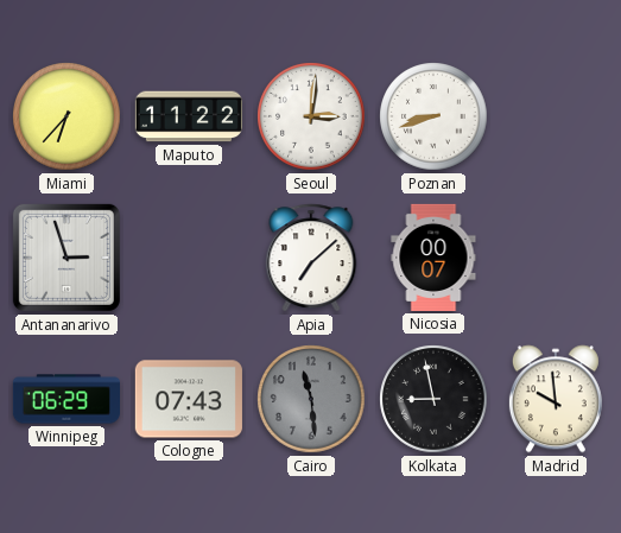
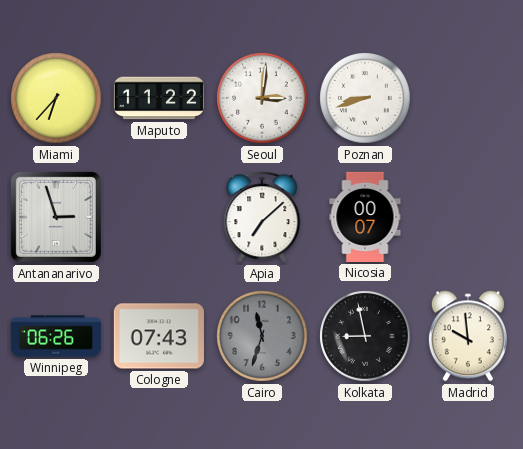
Winnipeg: 06:29 -> 06:26
Cairo: 11:29 -> 11:33
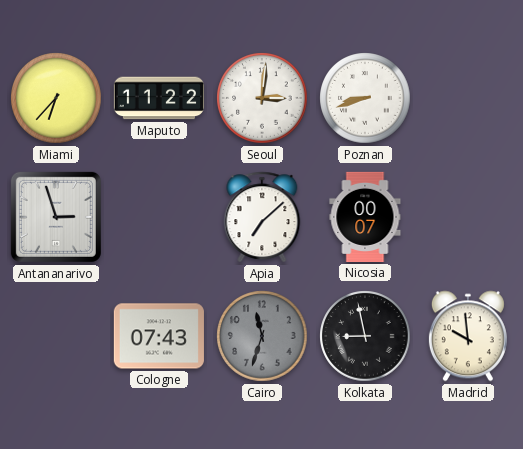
Winnipeg: 06:26 -> none
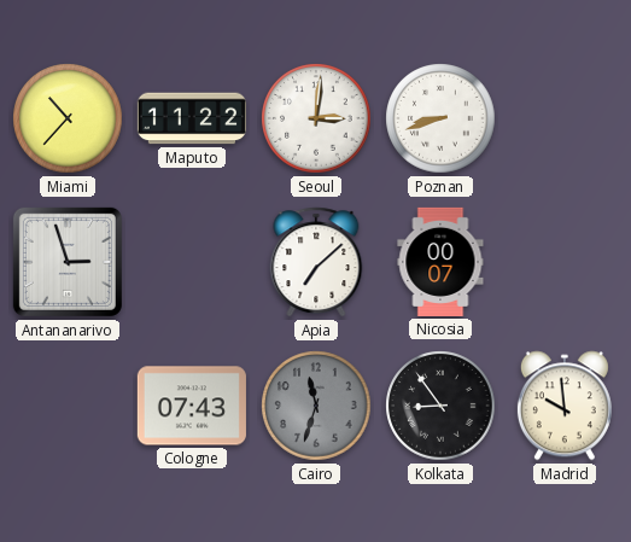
Miami: 6:37 -> 10:37
Kolkata: 8:58 -> 8:54
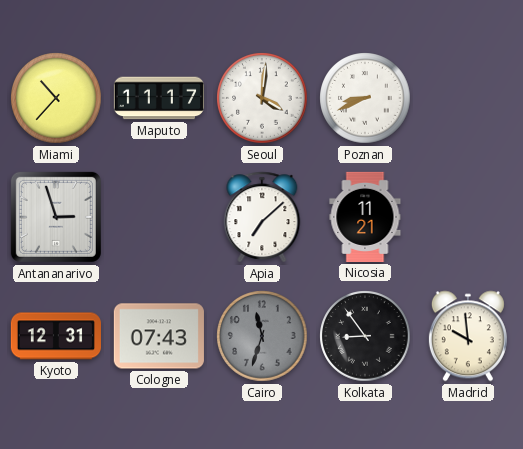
Maputo: 11:22 -> 11:17
Seoul: 3:01 -> 4:01
Poznan: 8:42 -> 8:41
Nicosia: 00:07 -> 11:21
Kyoto: none -> 12:31
